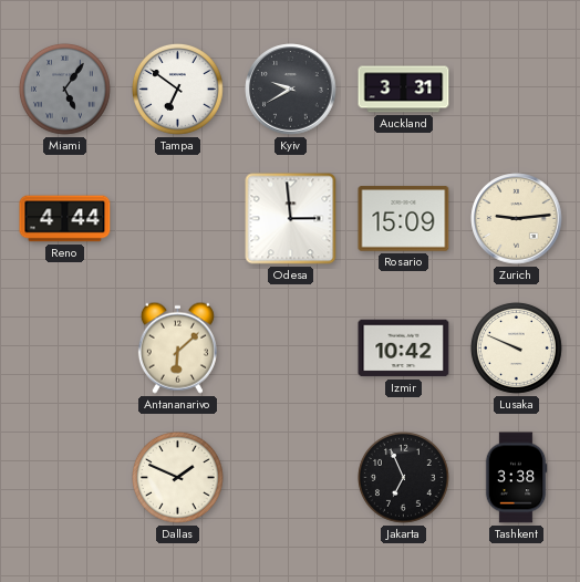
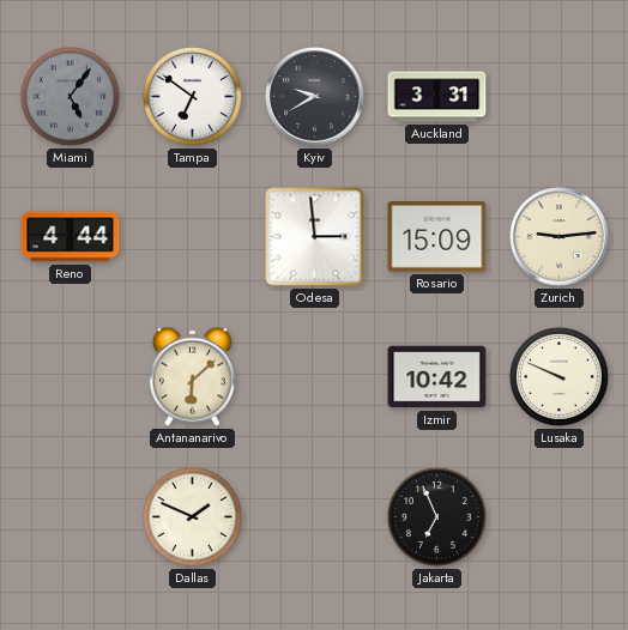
Tashkent: 3:38 -> none
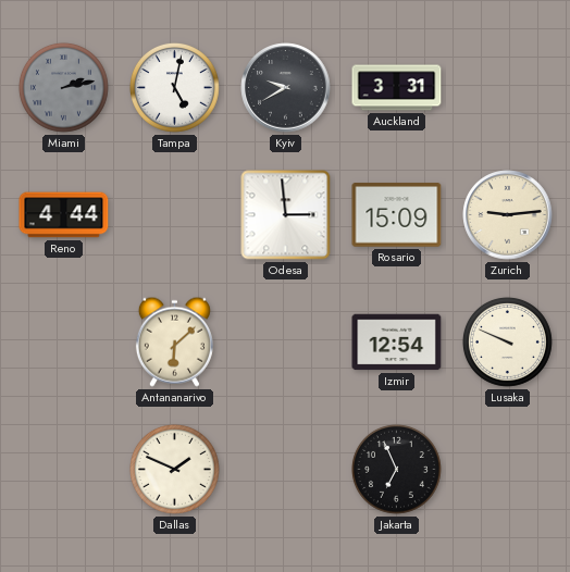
Miami: 5:06 -> 2:13
Tampa: 6:51 -> 5:02
Izmir: 10:42 -> 12:54
